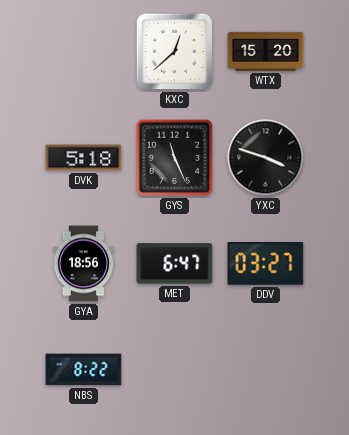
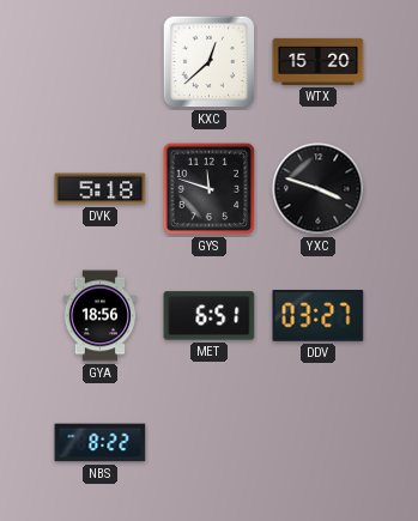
GYS: 11:26 -> 11:48
MET: 6:47 -> 6:51
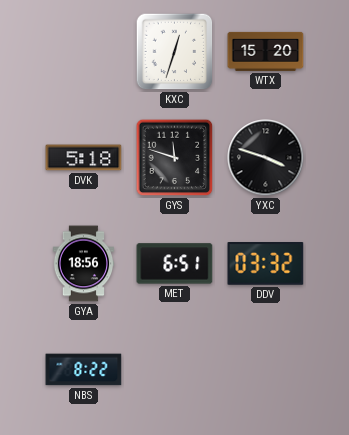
KXC: 12:38 -> 12:33
DDV: 03:27 -> 03:32
